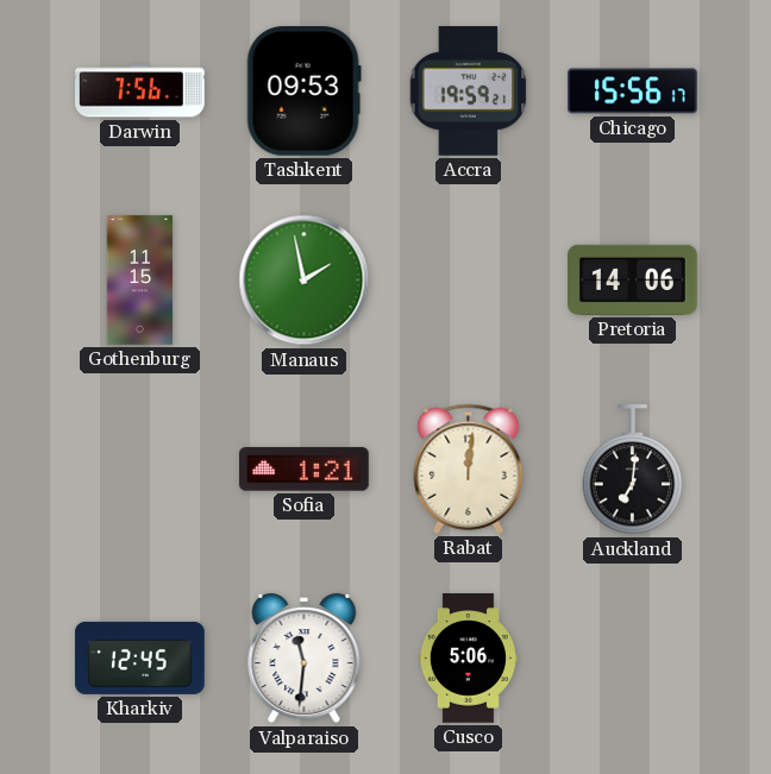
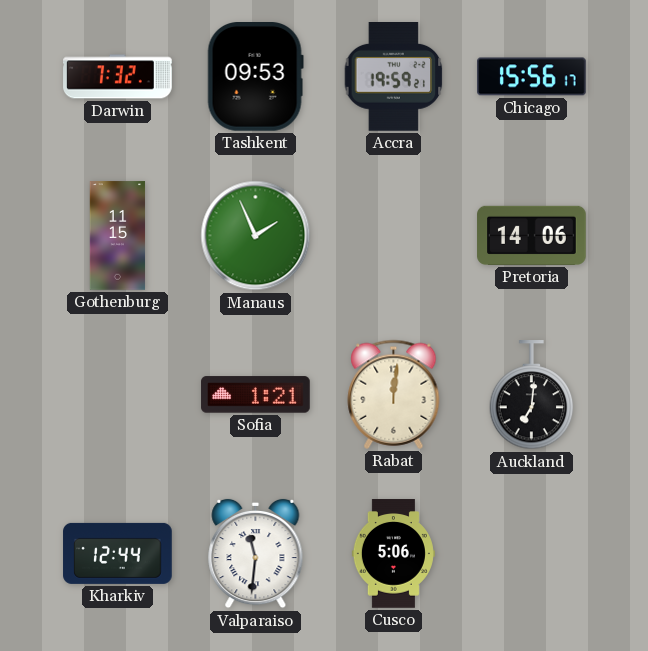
Darwin: 7:56 -> 7:32
Manaus: 1:58 -> 1:56
Kharkiv: 12:45 -> 12:44
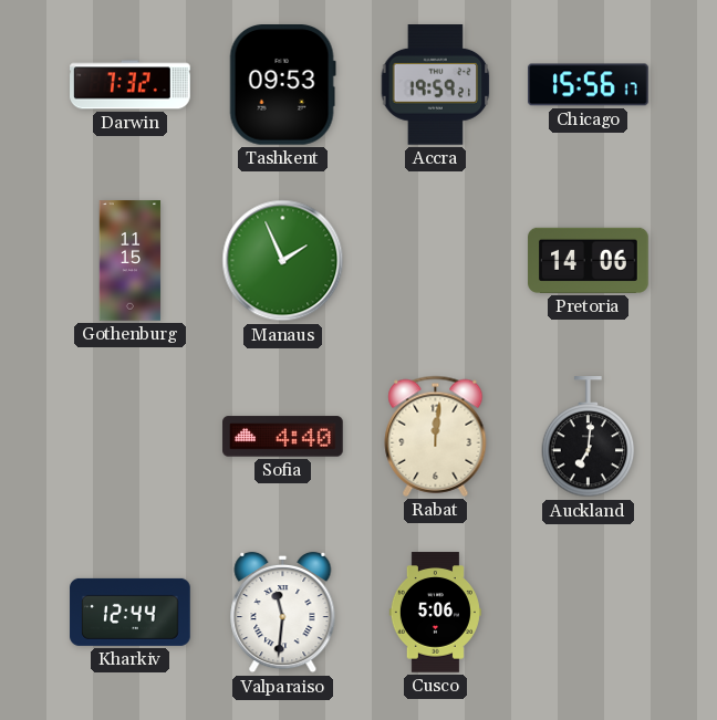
Sofia: 1:21 -> 4:40
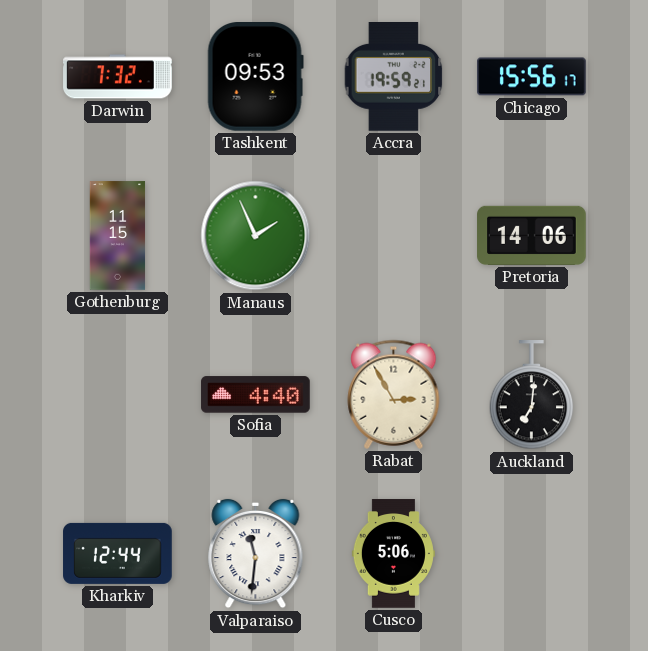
Rabat: 12:01 -> 2:55
